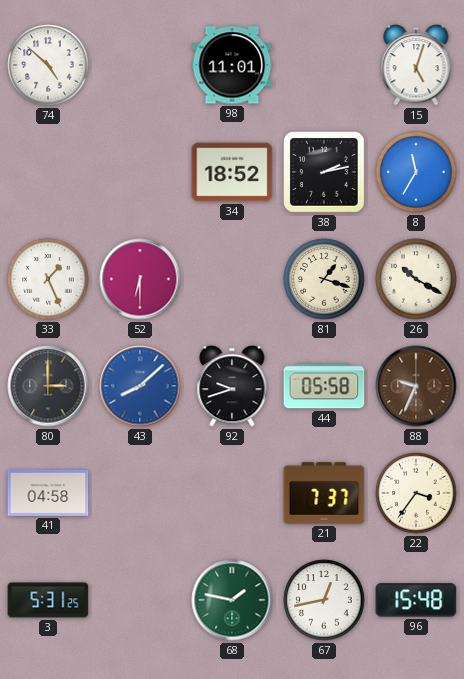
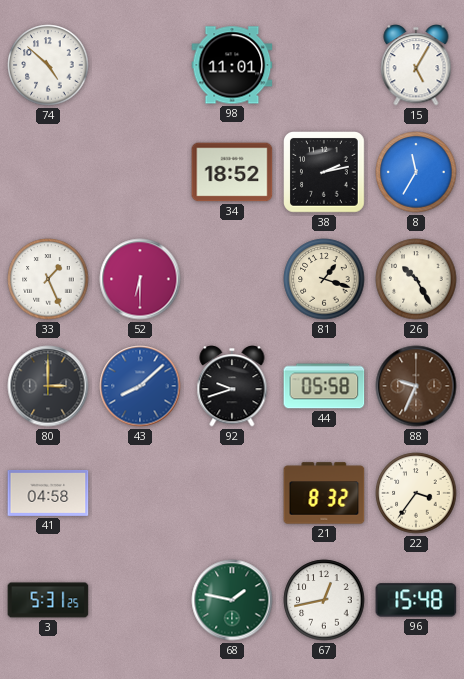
15: 5:03 -> 5:05
26: 10:20 -> 10:25
21: 7:37 -> 8:32
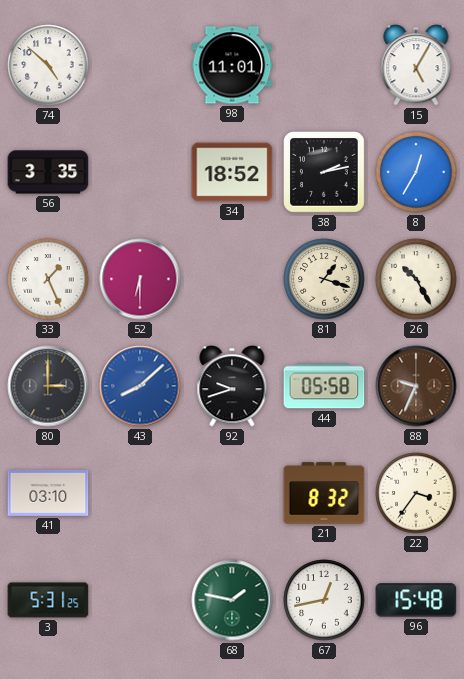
56: none -> 3:35
8: 11:35 -> 12:35
41: 04:58 -> 03:10
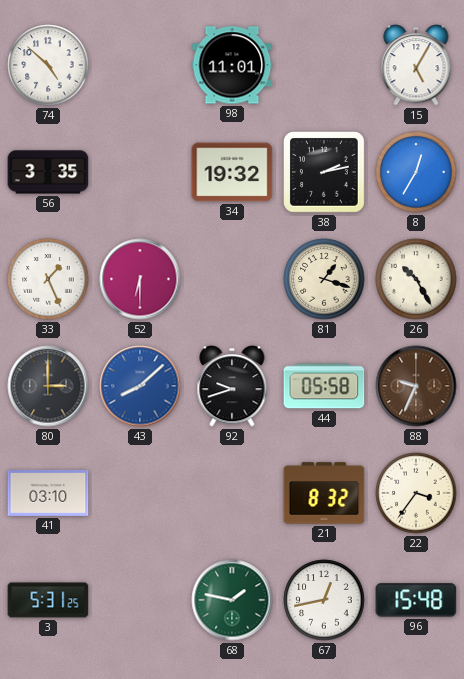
34: 18:52 -> 19:32
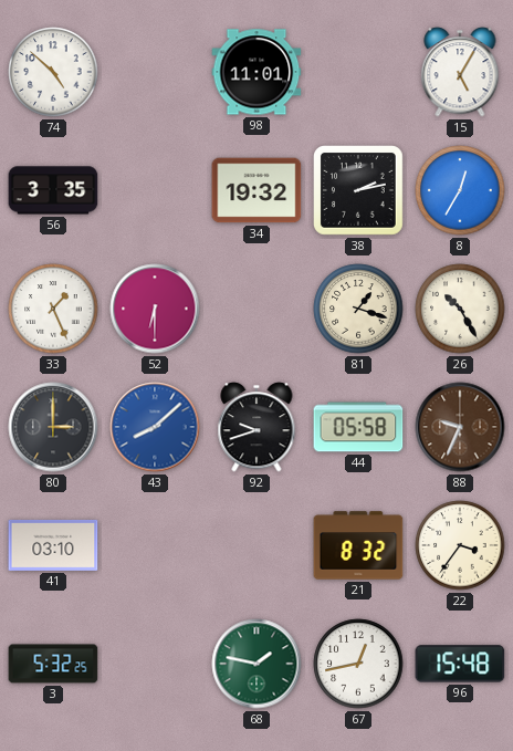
3: 5:31 -> 5:32
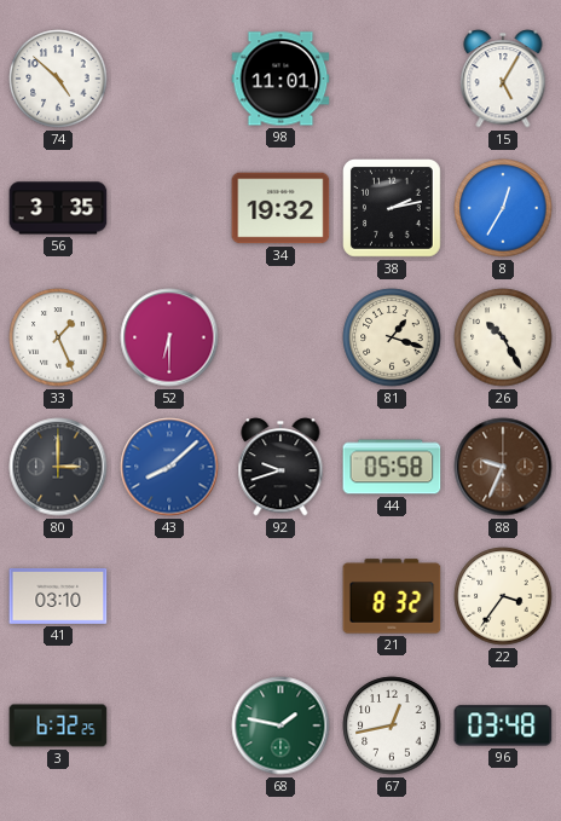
3: 5:32 -> 6:32
96: 15:48 -> 03:48
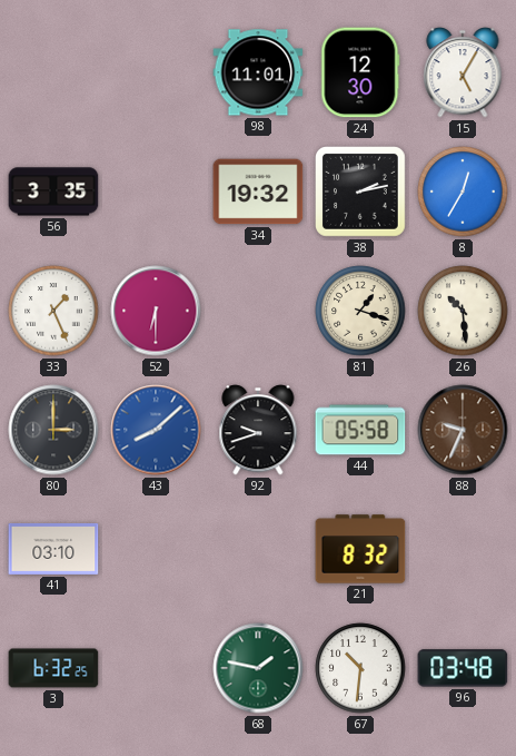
74: 4:52 -> none
24: none -> 12:30
26: 10:25 -> 10:29
22: 3:36 -> none
67: 12:43 -> 10:31
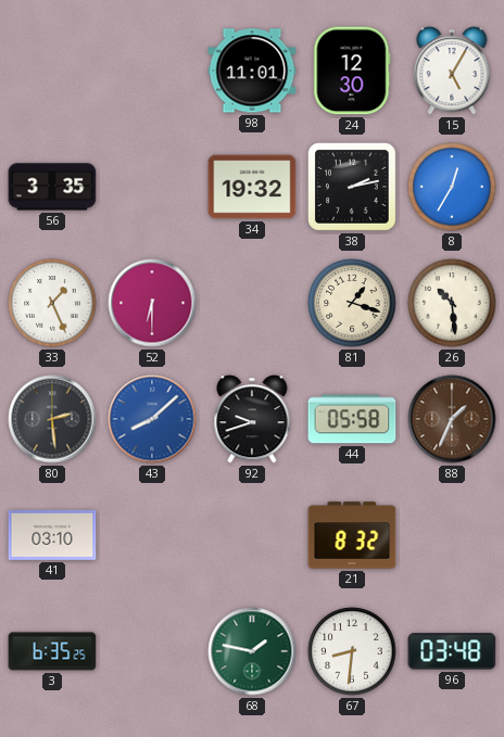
80: 3:00 -> 2:29
88: 9:34 -> 1:34
3: 6:32 -> 6:35
67: 10:31 -> 8:31
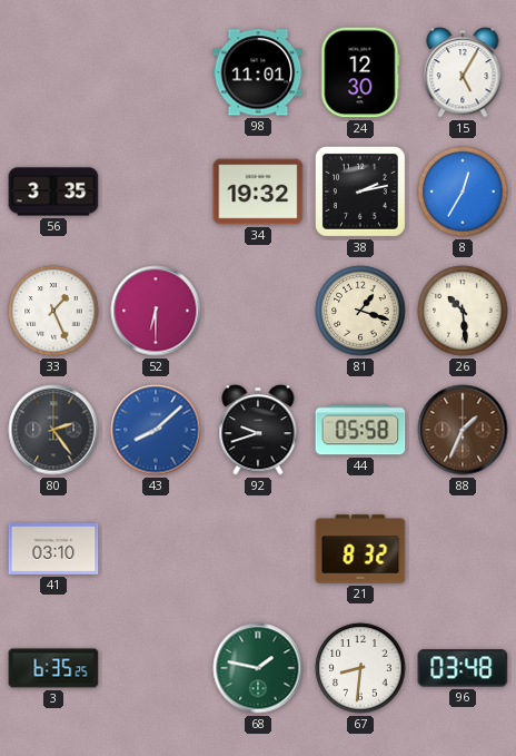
80: 2:29 -> 2:24
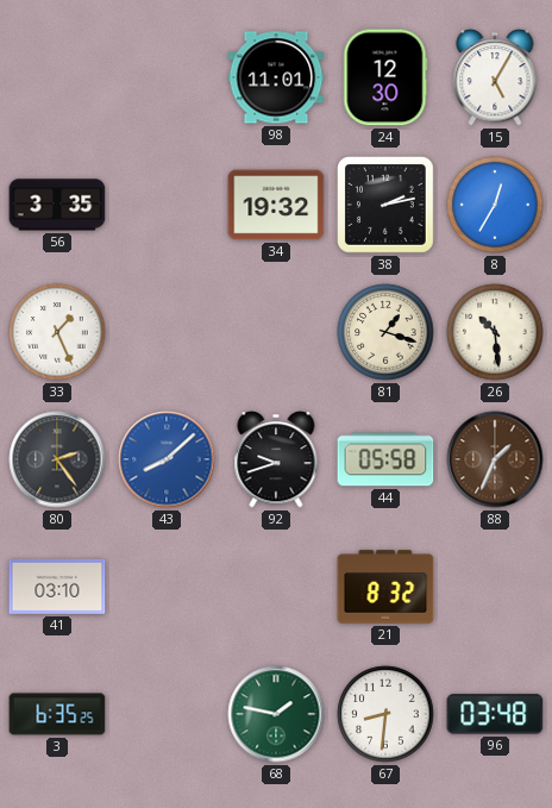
52: 6:30 -> none
